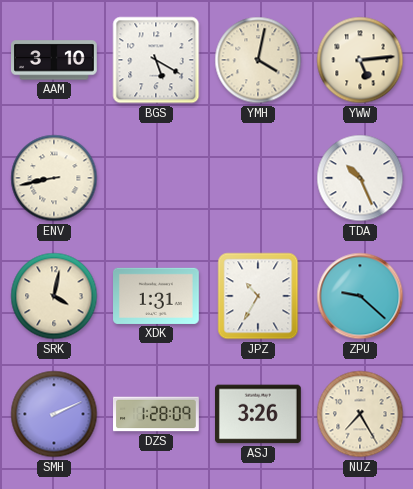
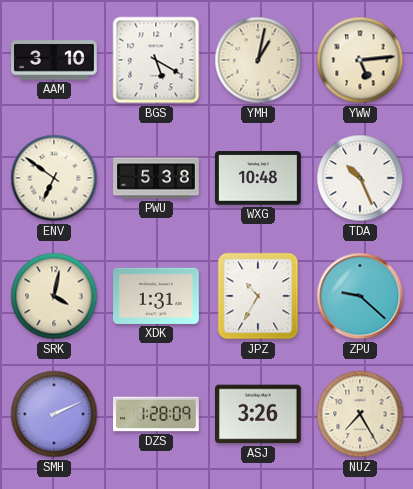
YMH: 4:02 -> 1:02
ENV: 8:43 -> 6:51
PWU: none -> 5:38
WXG: none -> 10:48
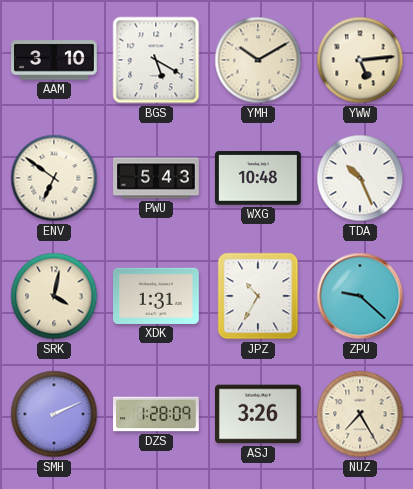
YMH: 1:02 -> 10:10
PWU: 5:38 -> 5:43
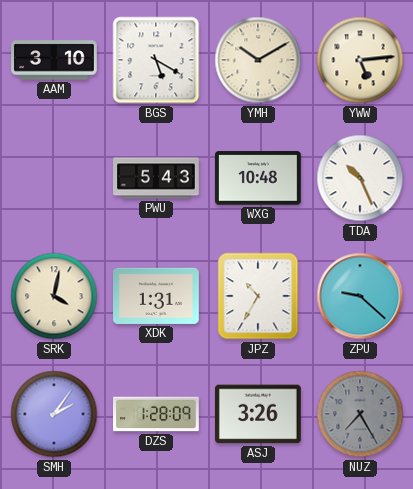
ENV: 6:51 -> none
SMH: 2:11 -> 2:06
NUZ dial: cream -> grey
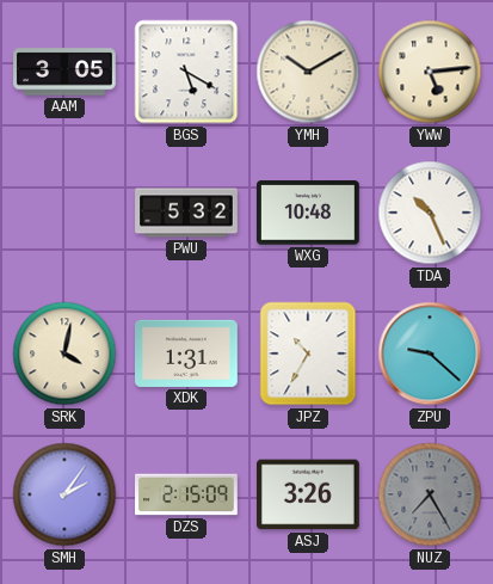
AAM: 3:10 -> 3:05
PWU: 5:43 -> 5:32
DZS: 1:28 -> 2:15
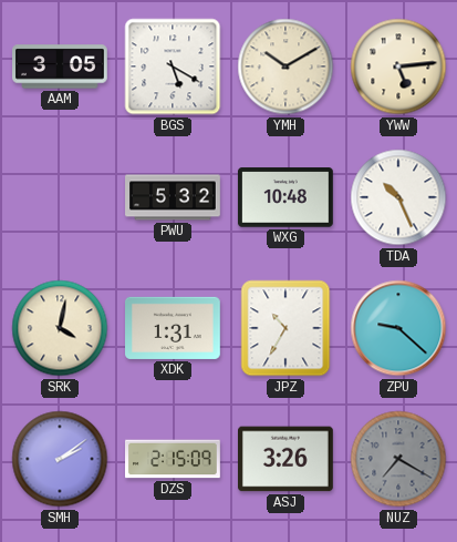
SMH: 2:06 -> 2:09
NUZ: 7:25 -> 7:20
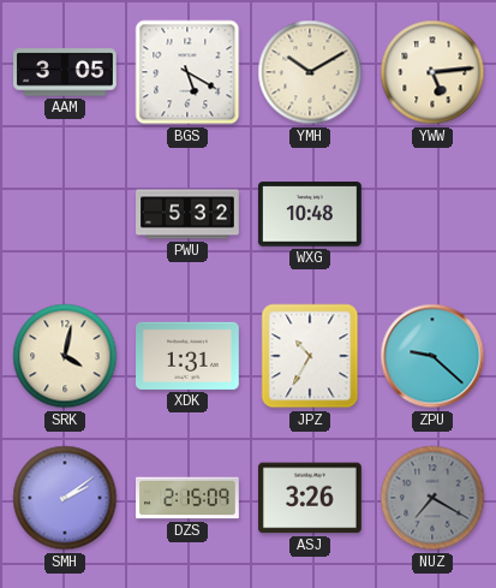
TDA: 10:26 -> none
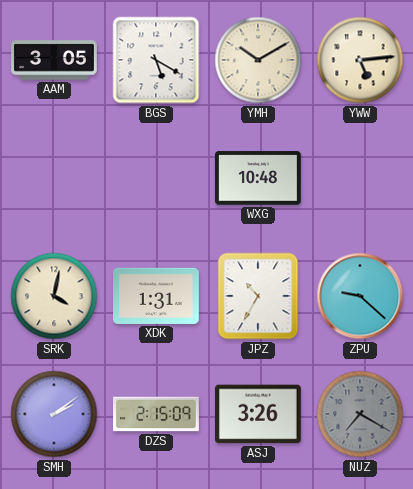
PWU: 5:32 -> none
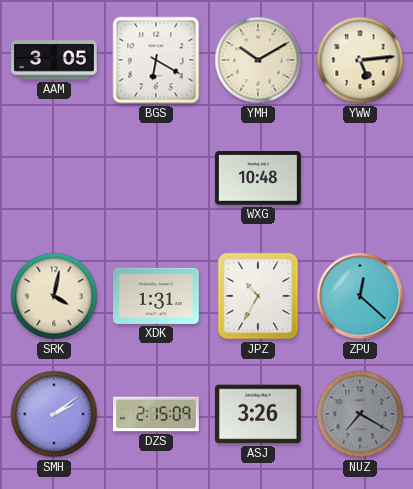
BGS: 5:20 -> 6:20
ZPU: 9:22 -> 12:22
